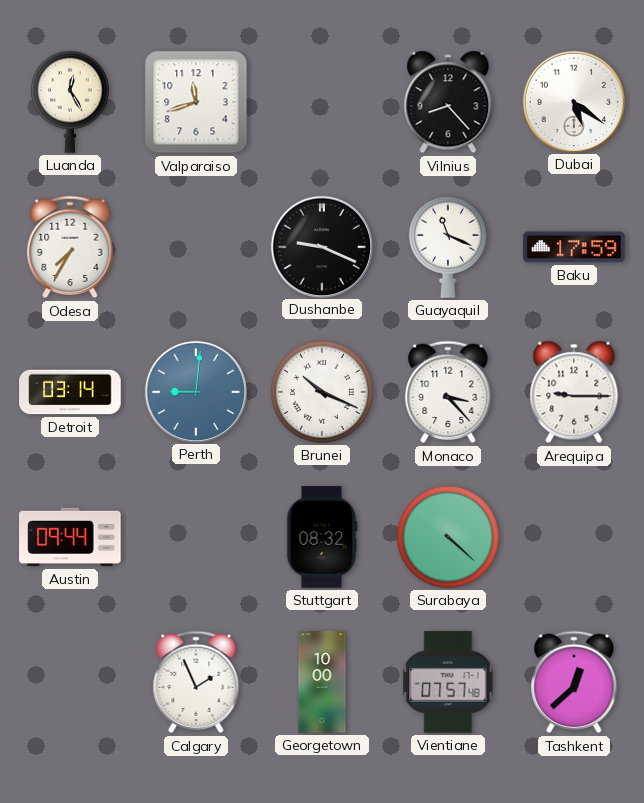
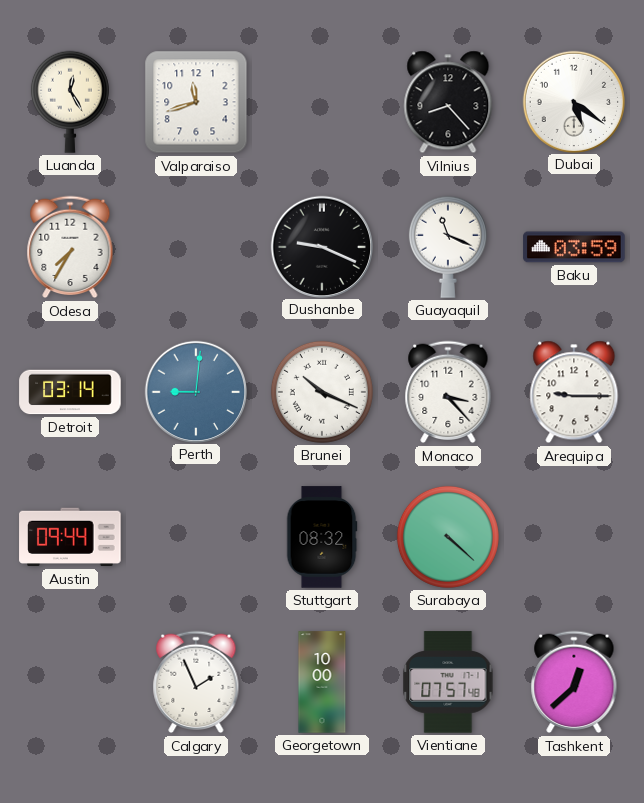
Baku: 17:59 -> 03:59
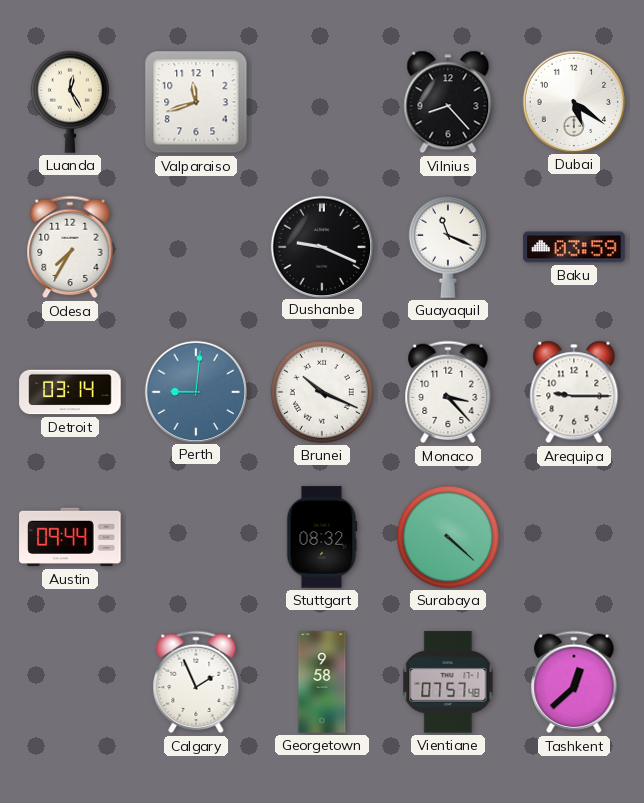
Georgetown: 10:00 -> 9:58
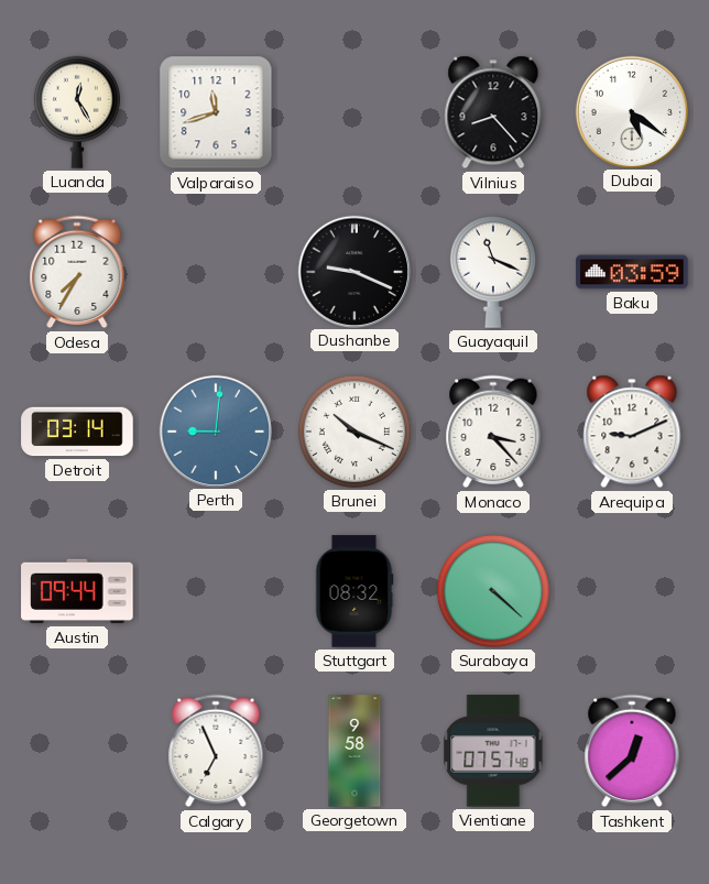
Arequipa: 9:15 -> 9:11
Calgary: 1:56 -> 6:56
